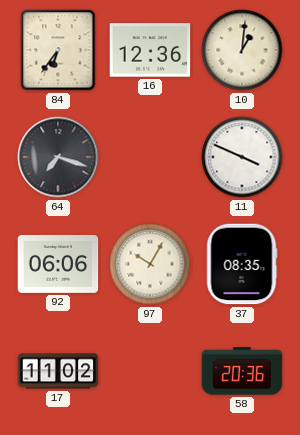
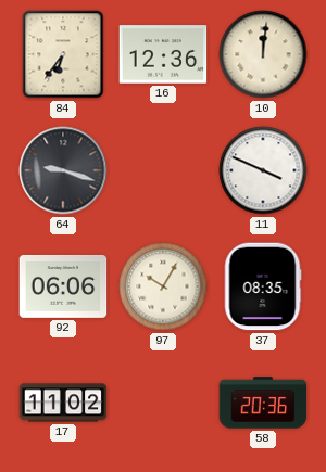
10: 1:01 -> 12:01
64: 7:18 -> 9:18
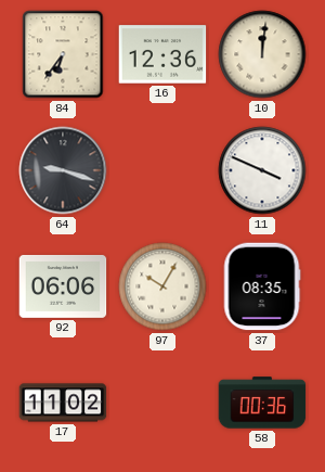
58: 20:36 -> 00:36
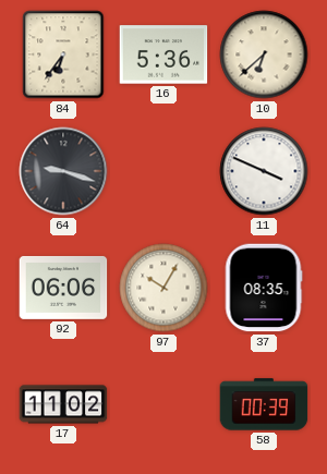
16: 12:36 -> 5:36
10: 12:01 -> 6:38
58: 00:36 -> 00:39
